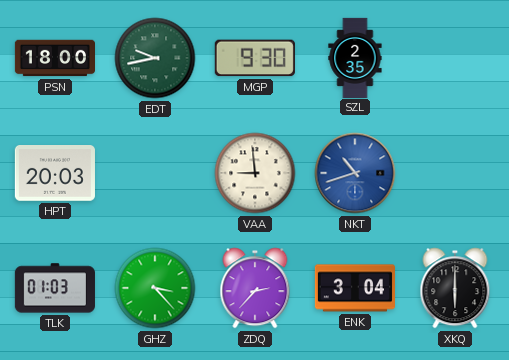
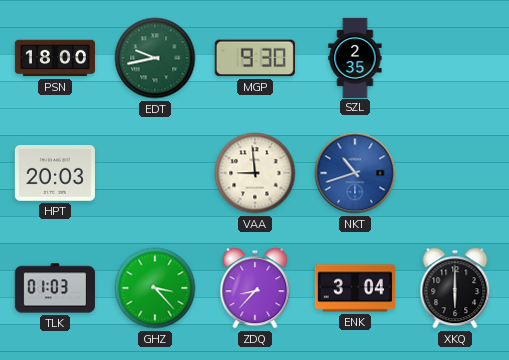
ZDQ: 2:37 -> 8:37
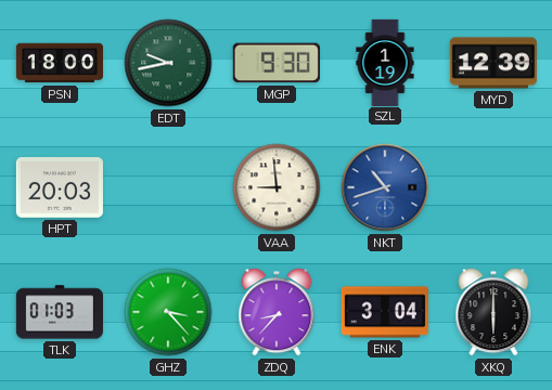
SZL: 2:35 -> 1:19
MYD: none -> 12:39
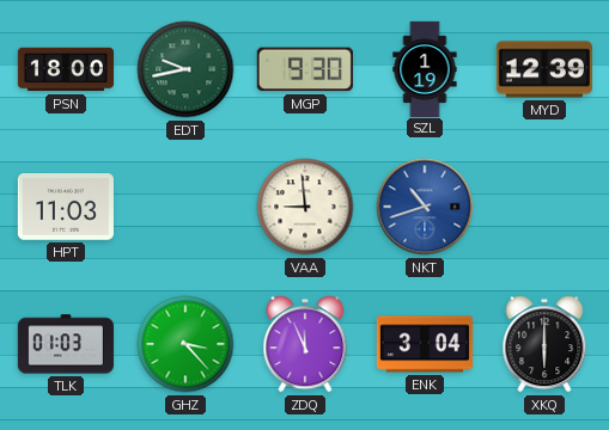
HPT: 20:03 -> 11:03
ZDQ: 8:37 -> 11:56
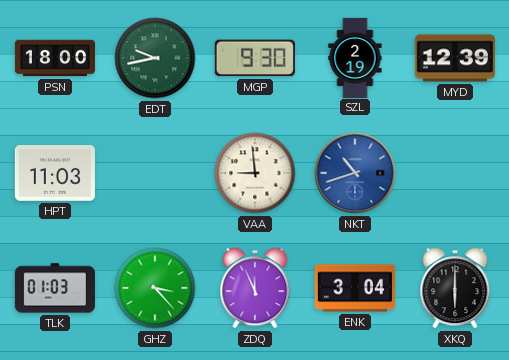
SZL: 1:19 -> 2:19
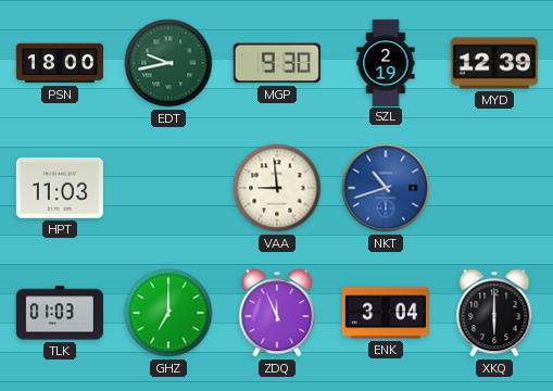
GHZ: 3:23 -> 7:00
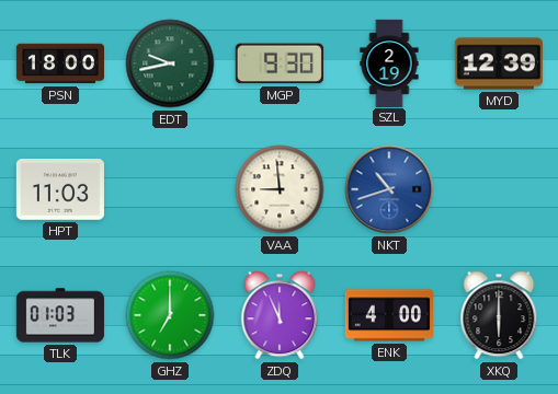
ENK: 3:04 -> 4:00
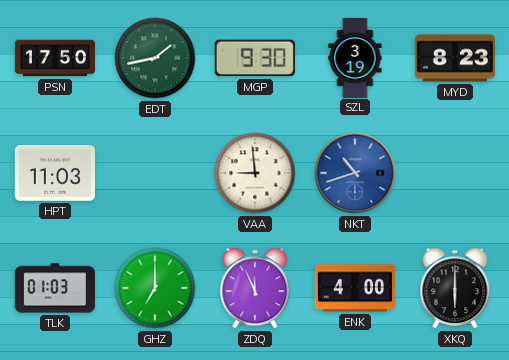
PSN: 18:00 -> 17:50
EDT: 9:43 -> 1:43
SZL: 2:19 -> 3:19
MYD: 12:39 -> 8:23
